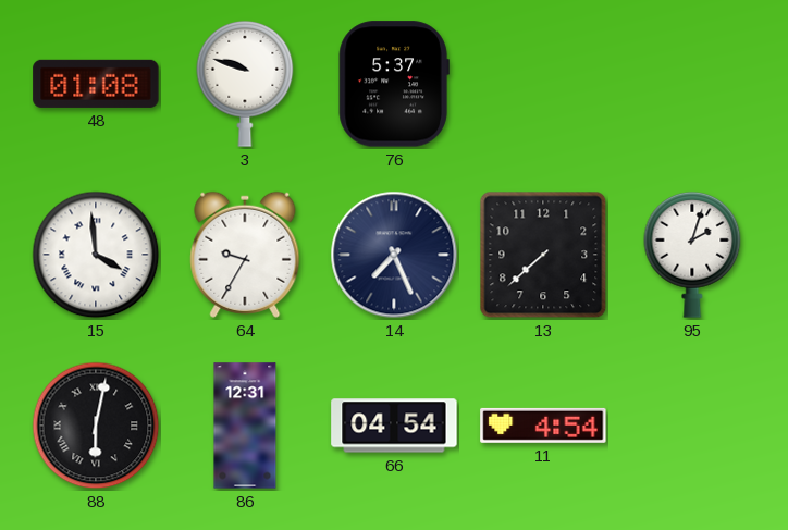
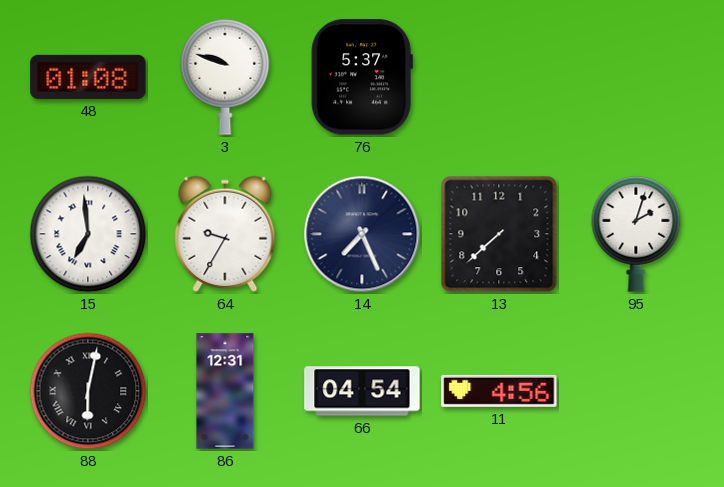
15: 3:59 -> 6:59
11: 4:54 -> 4:56
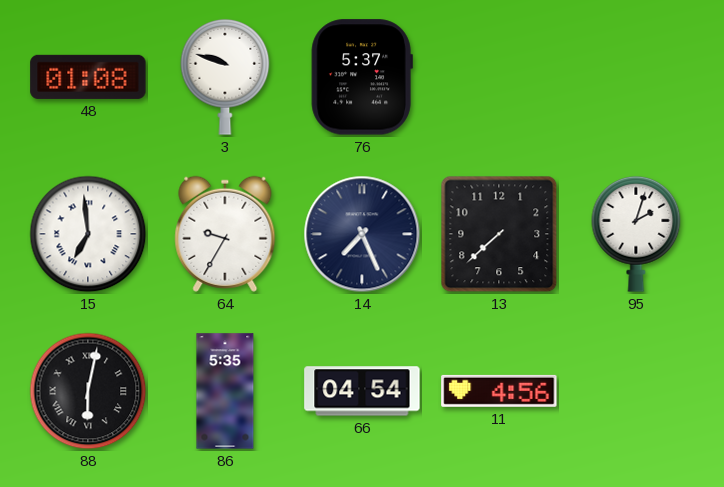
86: 12:31 -> 5:35
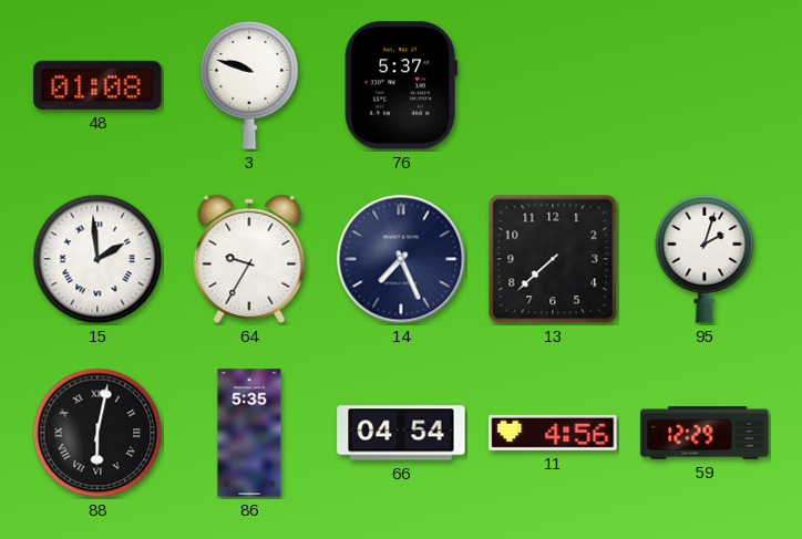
15: 6:59 -> 1:59
59: none -> 12:29
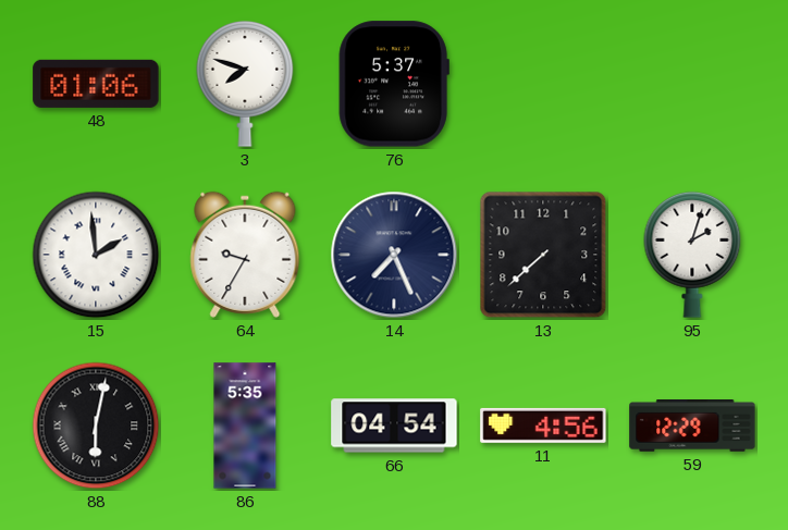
48: 01:08 -> 01:06
3: 9:48 -> 7:48
